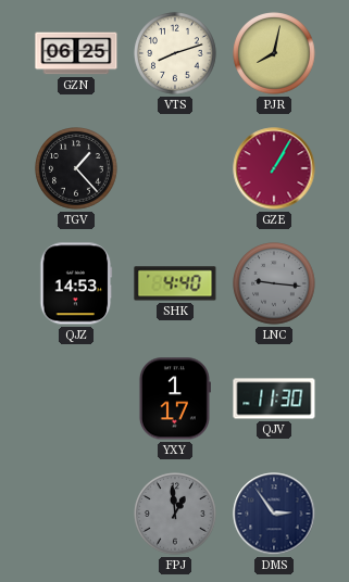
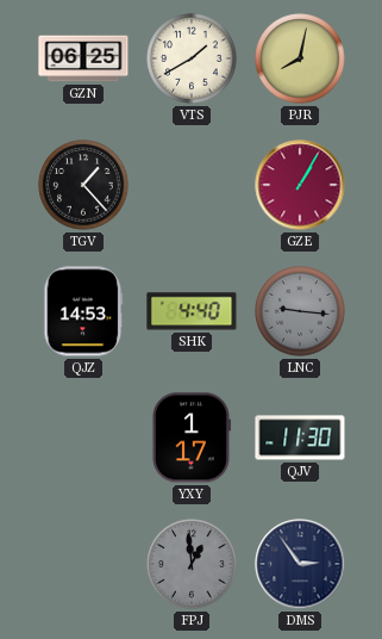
VTS: 8:12 -> 1:40
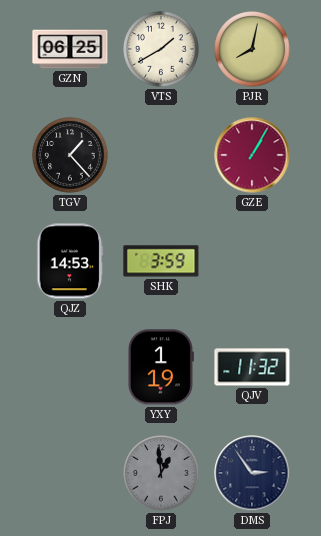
SHK: 4:40 -> 3:59
LNC: 9:16 -> none
YXY: 1:17 -> 1:19
QJV: 11:30 -> 11:32
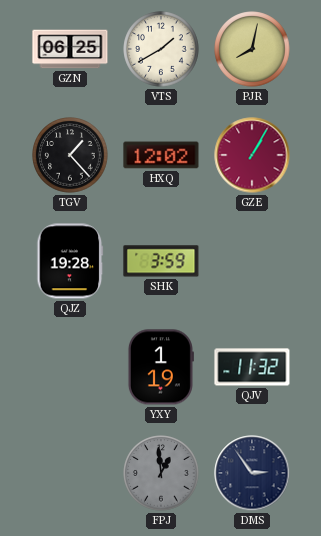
HXQ: none -> 12:02
QJZ: 14:53 -> 19:28
